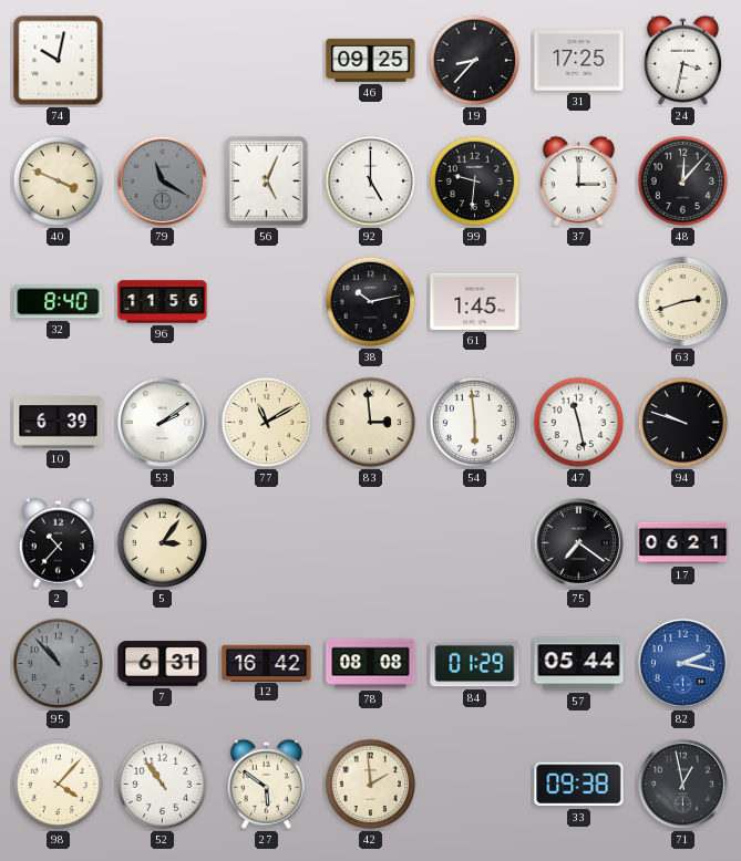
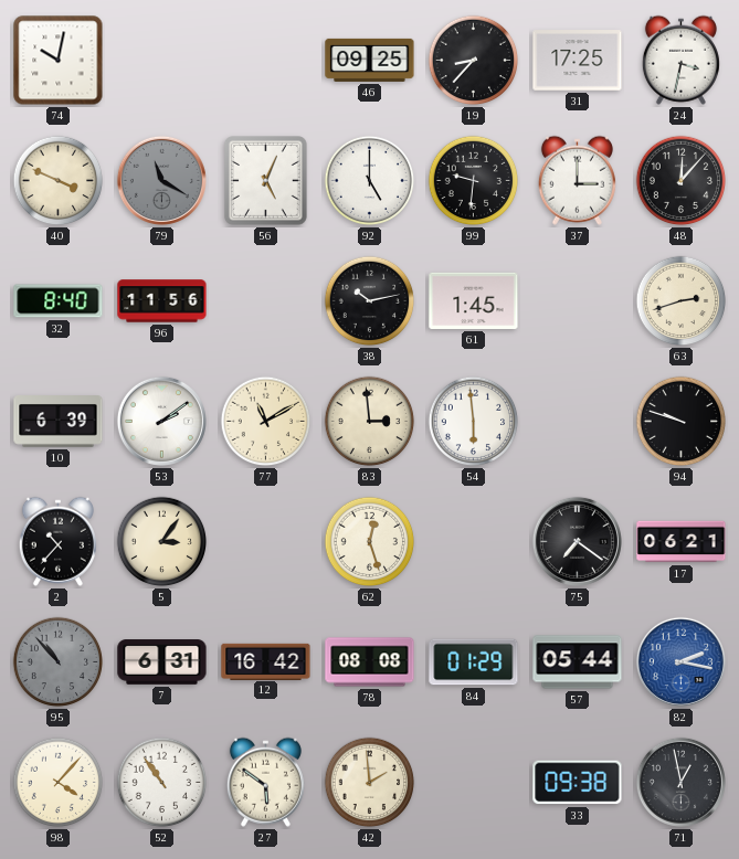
47: 11:28 -> none
62: none -> 12:27
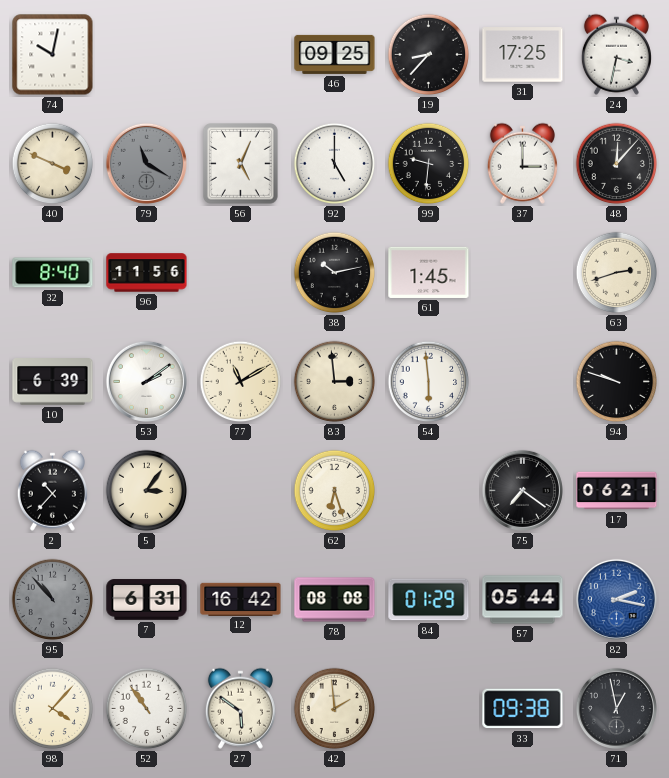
62: 12:27 -> 6:27
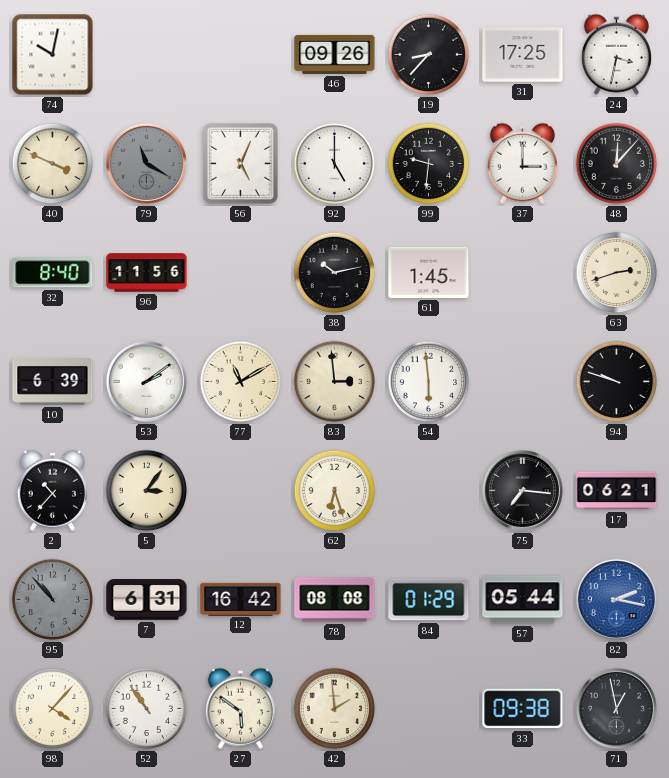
46: 09:25 -> 09:26
75: 7:21 -> 7:16
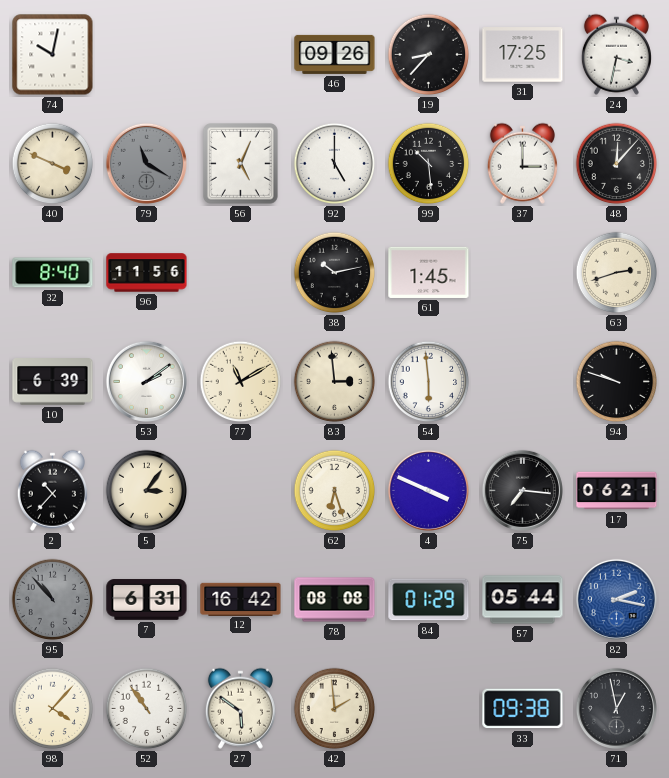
99: 9:31 -> 10:29
4: none -> 3:49
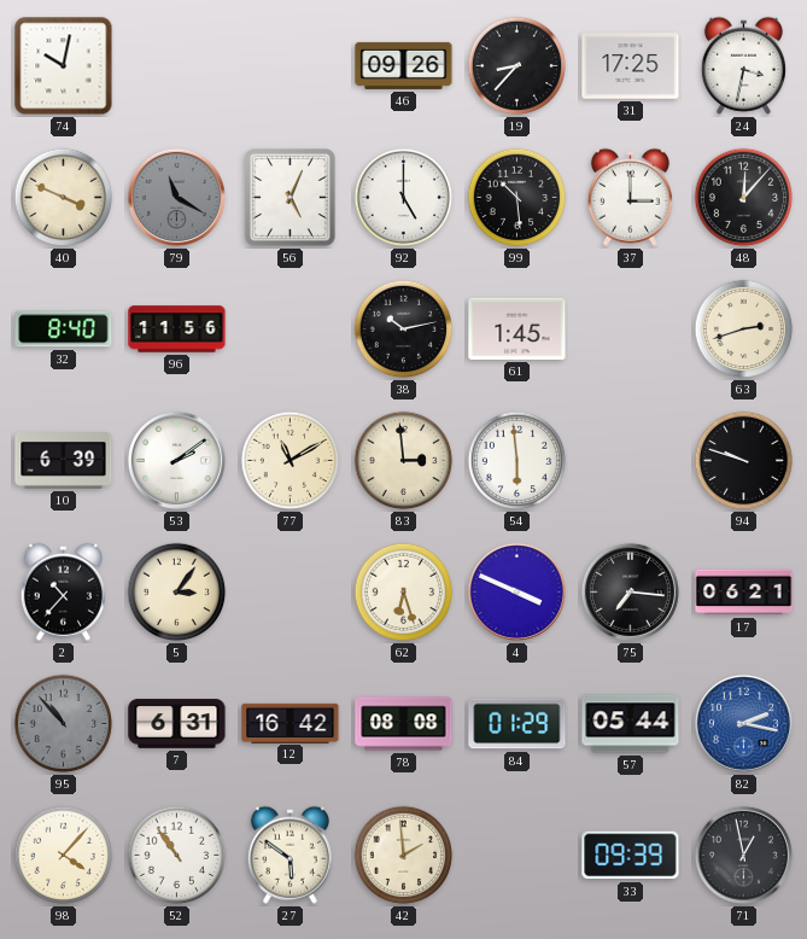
33: 09:38 -> 09:39
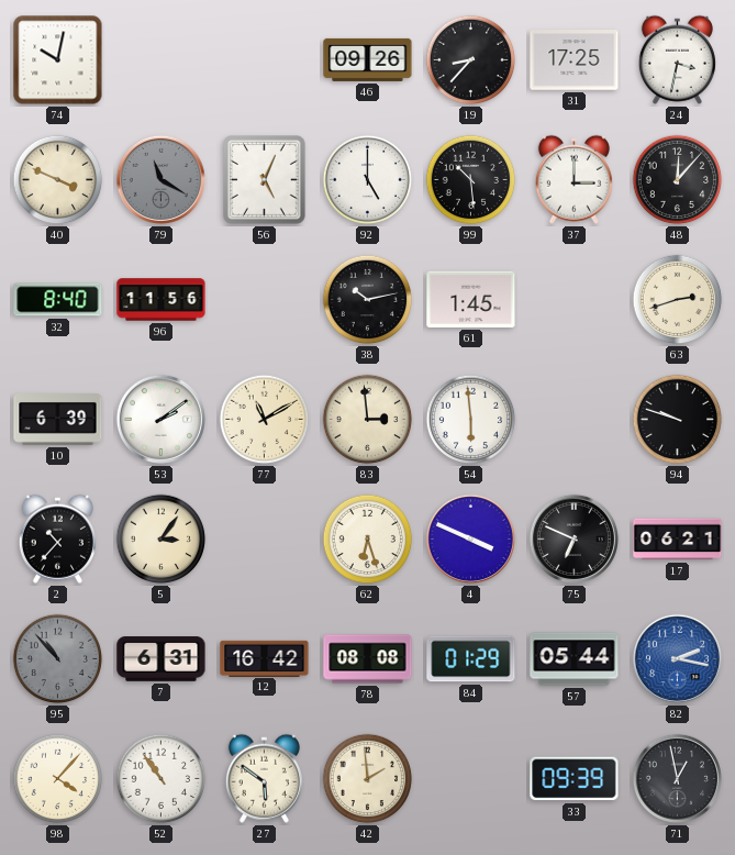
75: 7:16 -> 6:49
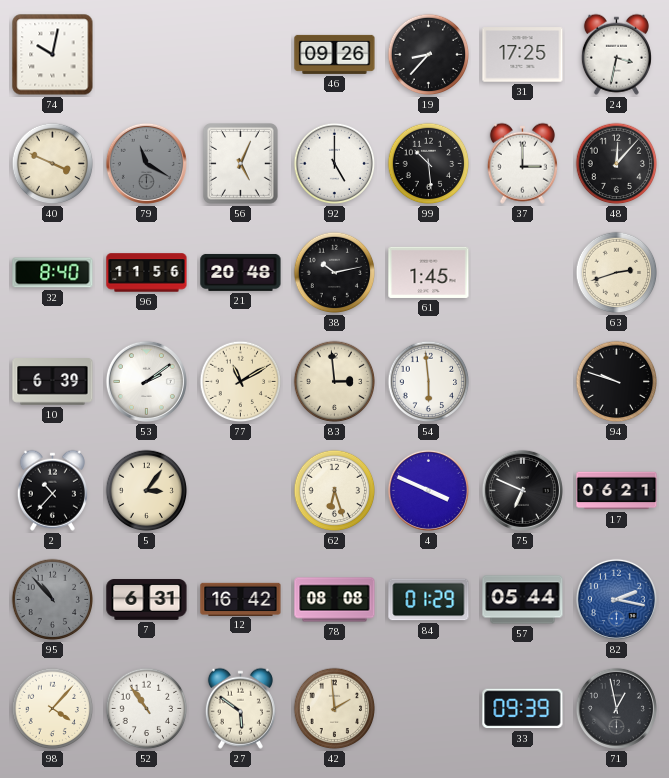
21: none -> 20:48
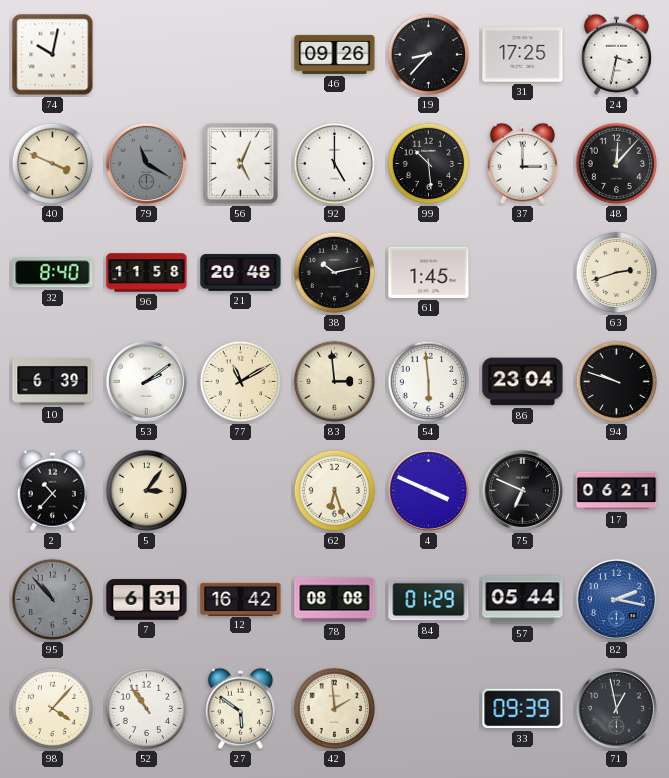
96: 11:56 -> 11:58
86: none -> 23:04
